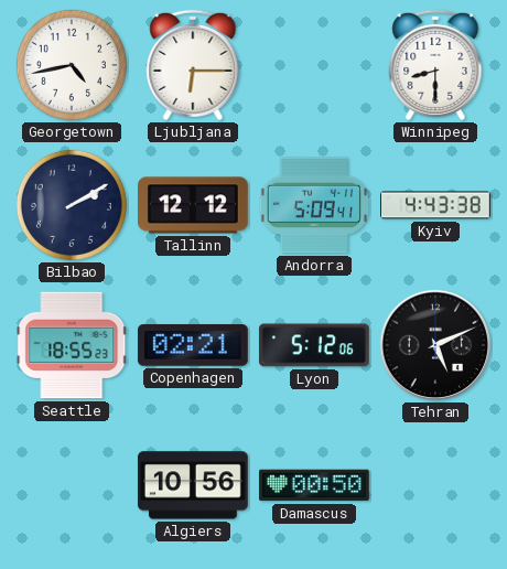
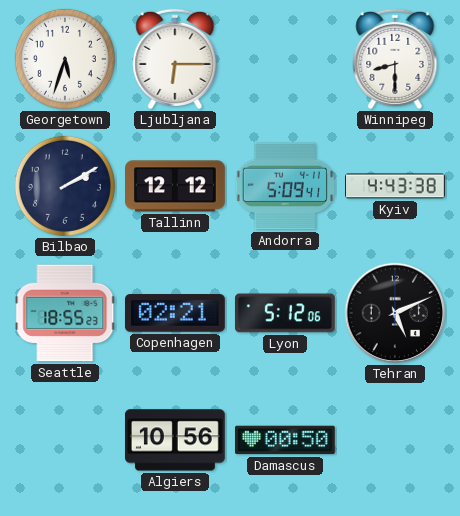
Georgetown: 4:43 -> 5:33
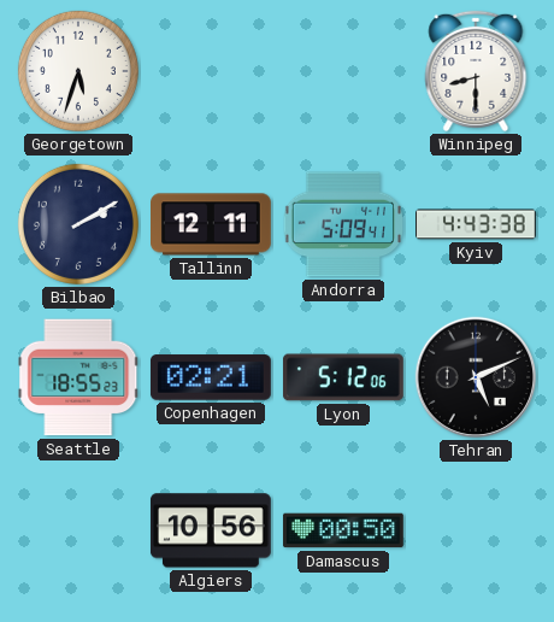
Ljubljana: 6:15 -> none
Tallinn: 12:12 -> 12:11
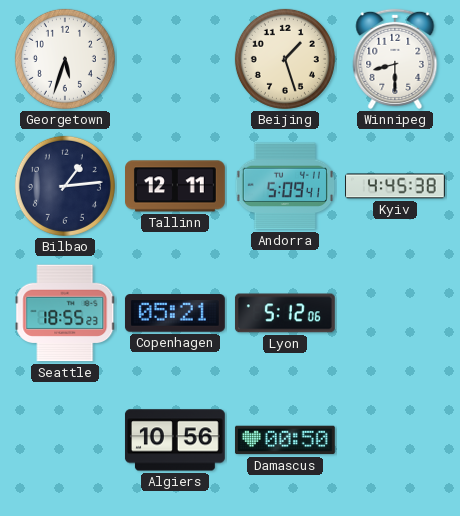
Beijing: none -> 1:27
Bilbao: 2:10 -> 1:14
Kyiv: 4:43 -> 4:45
Copenhagen: 02:21 -> 05:21
Tehran: 5:11 -> none
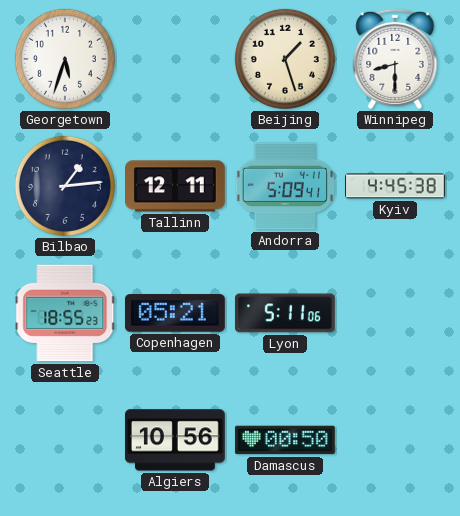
Lyon: 5:12 -> 5:11
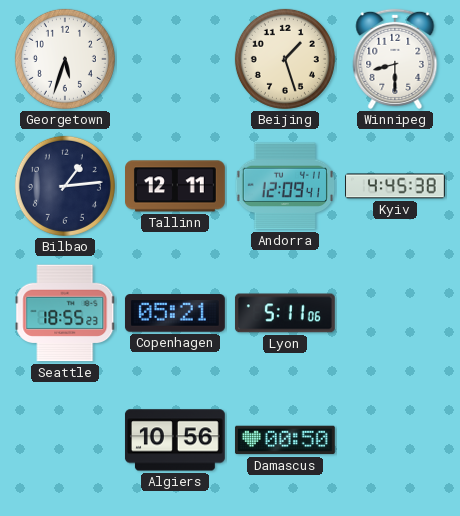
Andorra: 5:09 -> 12:09
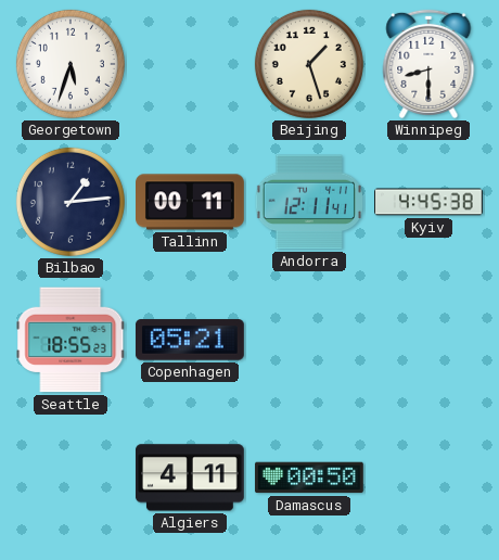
Tallinn: 12:11 -> 00:11
Andorra: 12:09 -> 12:11
Lyon: 5:11 -> none
Algiers: 10:56 -> 4:11
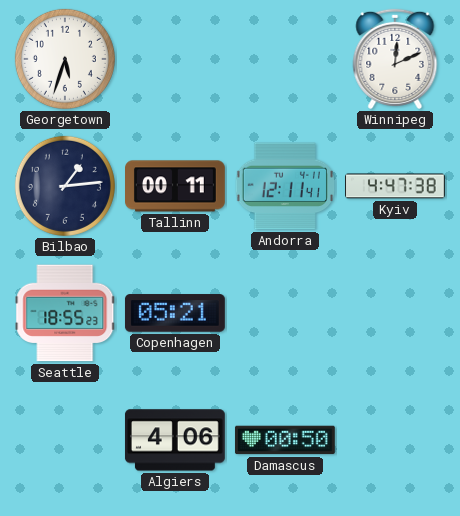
Beijing: 1:27 -> none
Winnipeg: 8:30 -> 12:11
Kyiv: 4:45 -> 4:47
Algiers: 4:11 -> 4:06
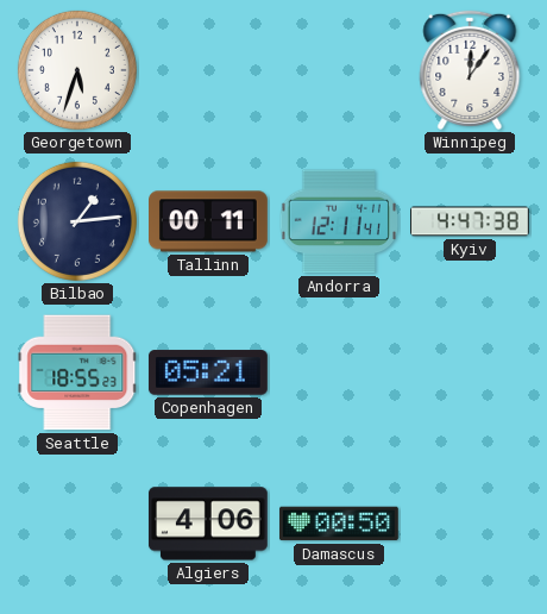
Winnipeg: 12:11 -> 12:06
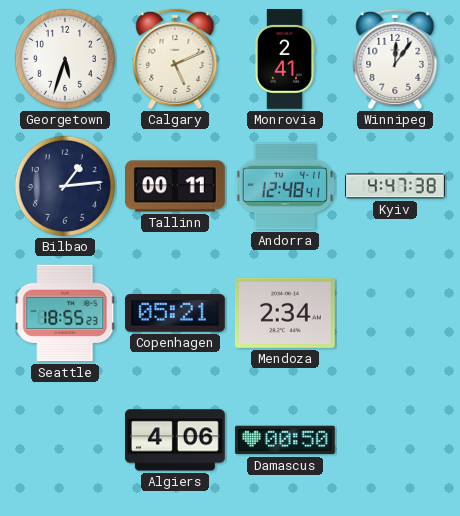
Calgary: none -> 5:11
Monrovia: none -> 2:41
Andorra: 12:11 -> 12:48
Mendoza: none -> 2:34
